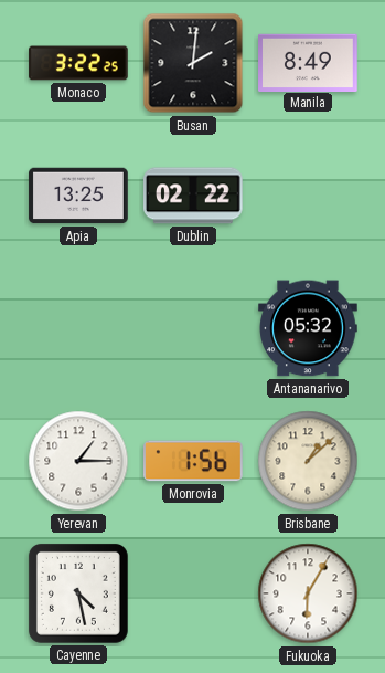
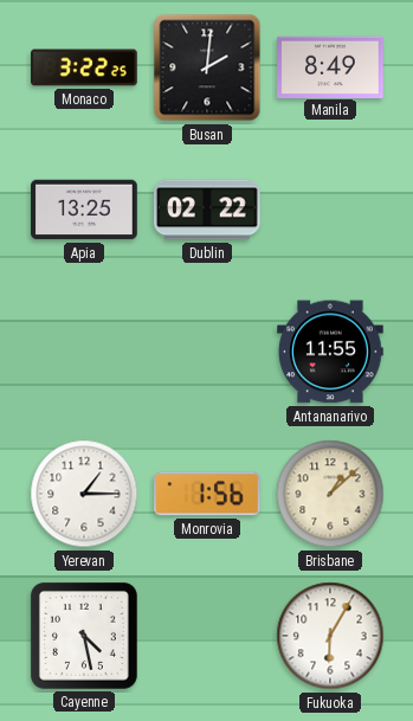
Antananarivo: 05:32 -> 11:55
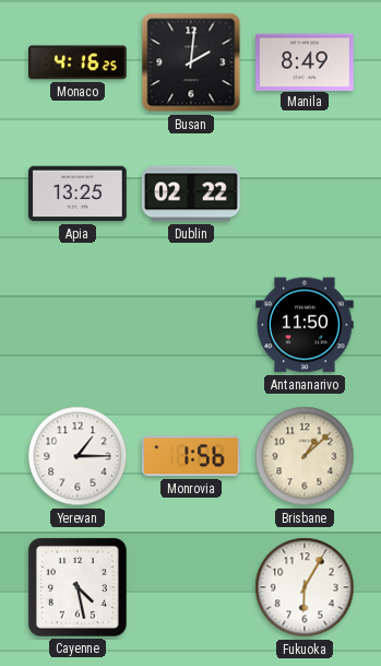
Monaco: 3:22 -> 4:16
Antananarivo: 11:55 -> 11:50
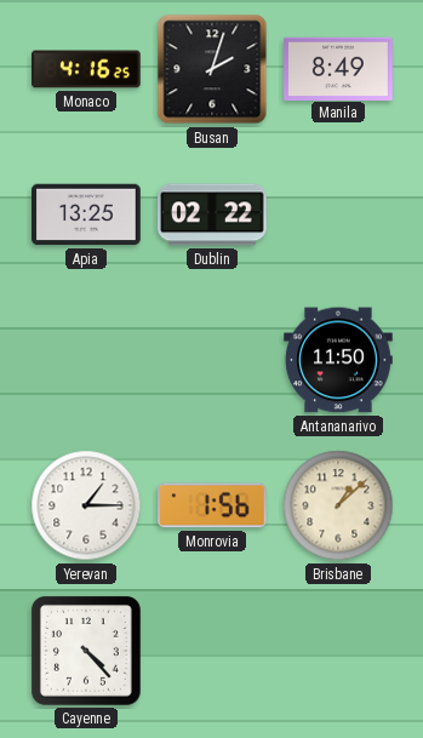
Busan: 2:01 -> 2:03
Cayenne: 4:28 -> 4:23
Fukuoka: 6:05 -> none
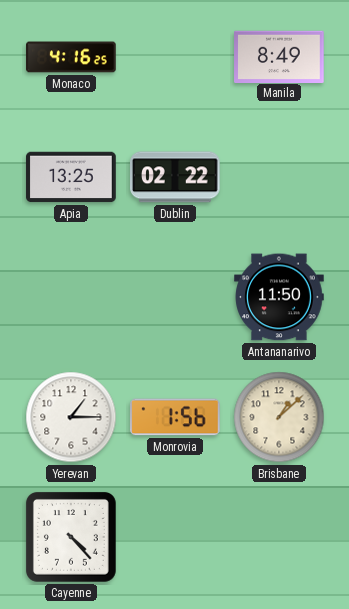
Busan: 2:03 -> none
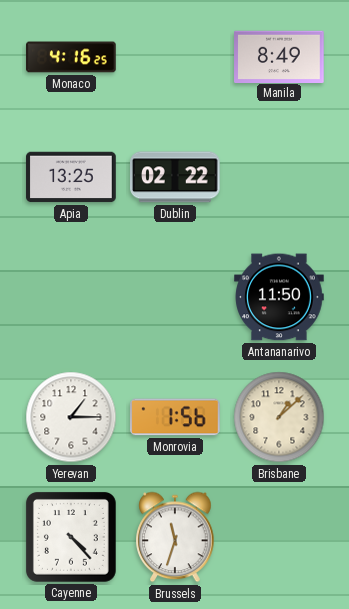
Brussels: none -> 11:33
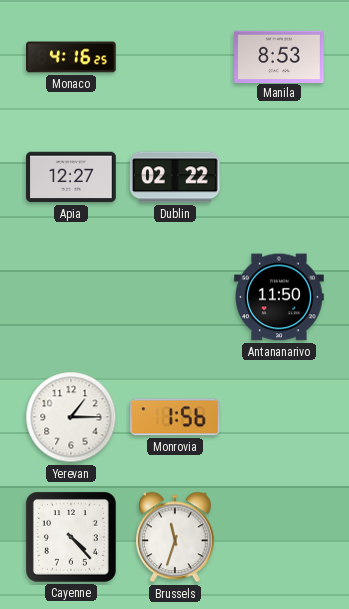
Manila: 8:49 -> 8:53
Apia: 13:25 -> 12:27
Brisbane: 1:08 -> none
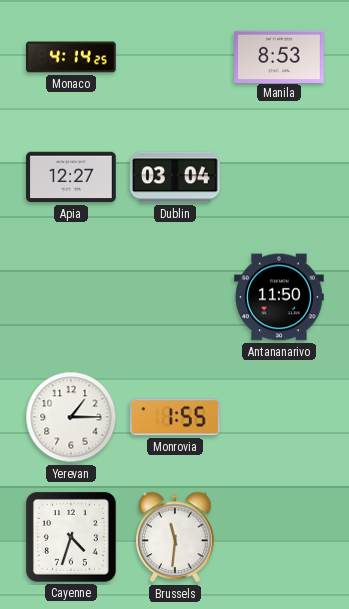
Monaco: 4:16 -> 4:14
Dublin: 02:22 -> 03:04
Monrovia: 1:56 -> 1:55
Cayenne: 4:23 -> 4:33
Brussels: 11:33 -> 11:31
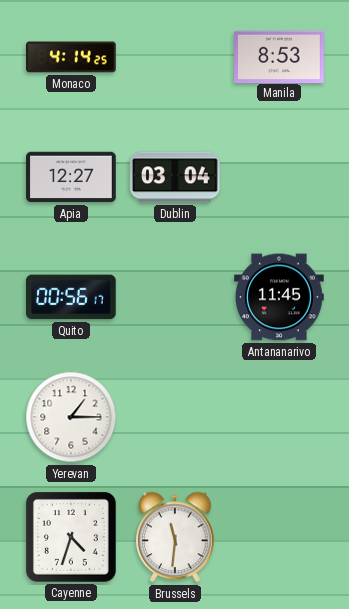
Quito: none -> 00:56
Antananarivo: 11:50 -> 11:45
Monrovia: 1:55 -> none
